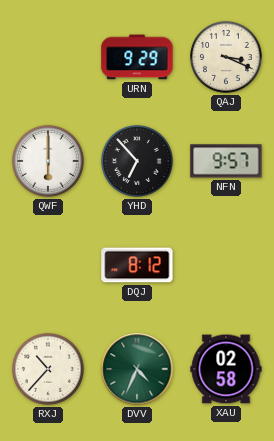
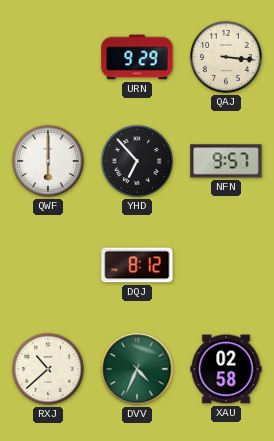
QAJ: 3:19 -> 3:16
RXJ: 10:37 -> 10:38
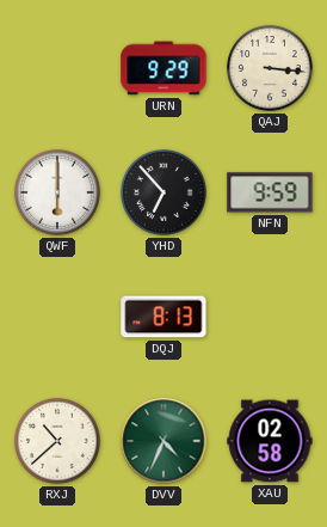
NFN: 9:57 -> 9:59
DQJ: 8:12 -> 8:13
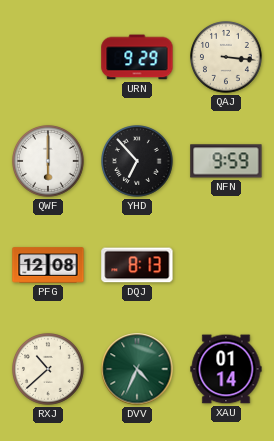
PFG: none -> 12:08
XAU: 02:58 -> 01:14
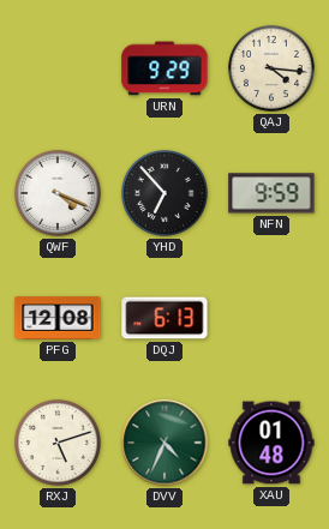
QAJ: 3:16 -> 4:16
QWF: 6:00 -> 4:19
DQJ: 8:13 -> 6:13
RXJ: 10:38 -> 5:12
XAU: 01:14 -> 01:48
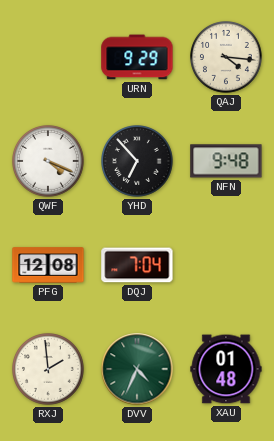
NFN: 9:59 -> 9:48
DQJ: 6:13 -> 7:04
RXJ: 5:12 -> 1:59
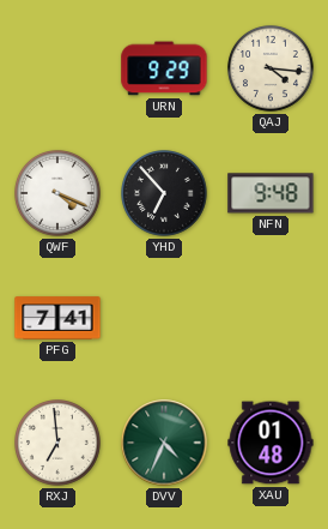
PFG: 12:08 -> 7:41
DQJ: 7:04 -> none
RXJ: 1:59 -> 6:59
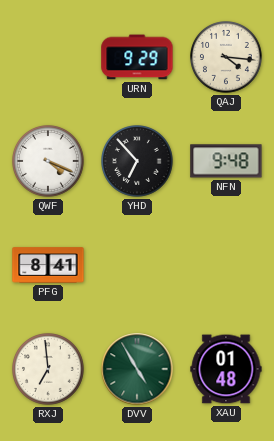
PFG: 7:41 -> 8:41
DVV: 4:34 -> 4:55
